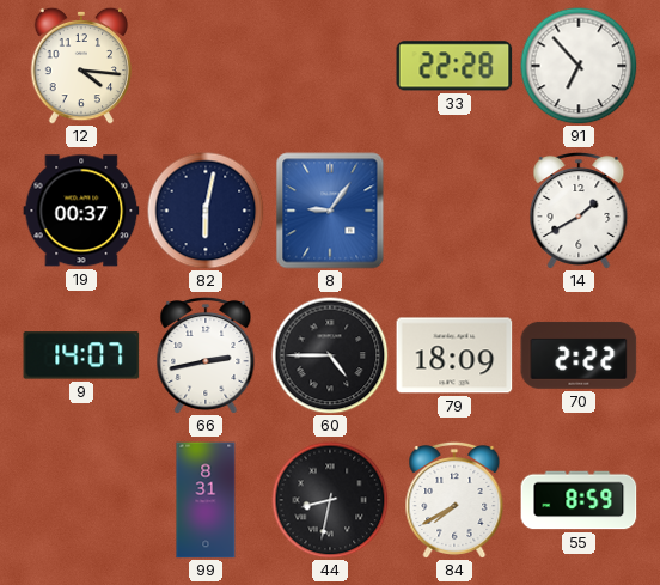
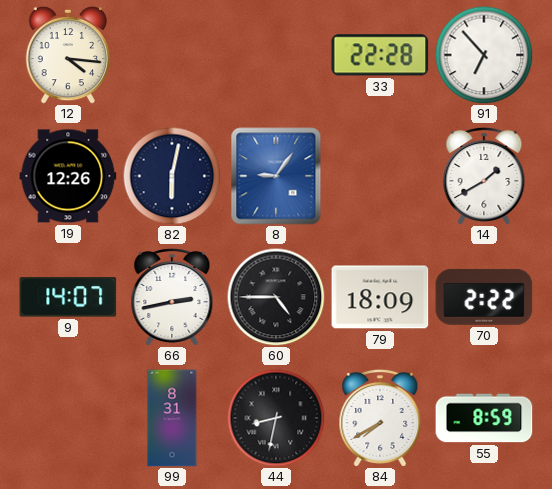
19: 00:37 -> 12:26
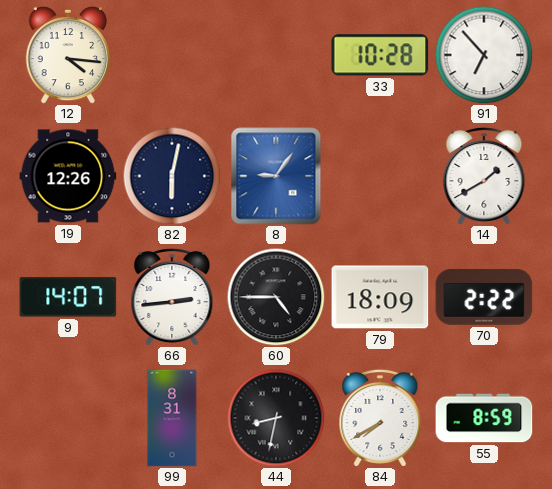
33: 22:28 -> 10:28
66: 2:43 -> 2:44
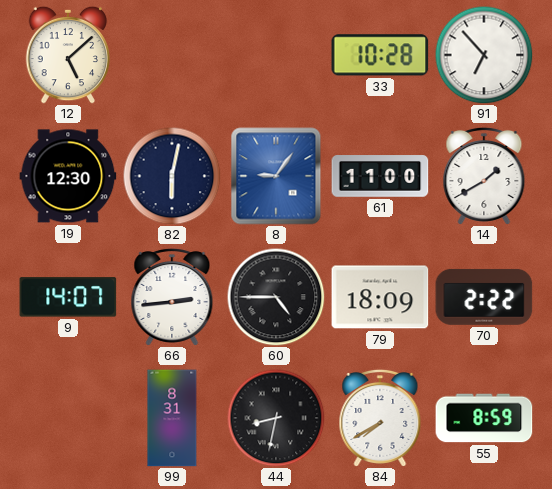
12: 4:16 -> 5:08
19: 12:26 -> 12:30
61: none -> 11:00
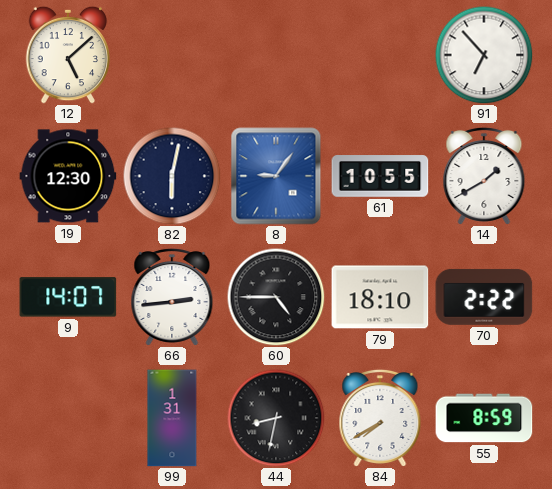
33: 10:28 -> none
61: 11:00 -> 10:55
79: 18:09 -> 18:10
99: 8:31 -> 1:31
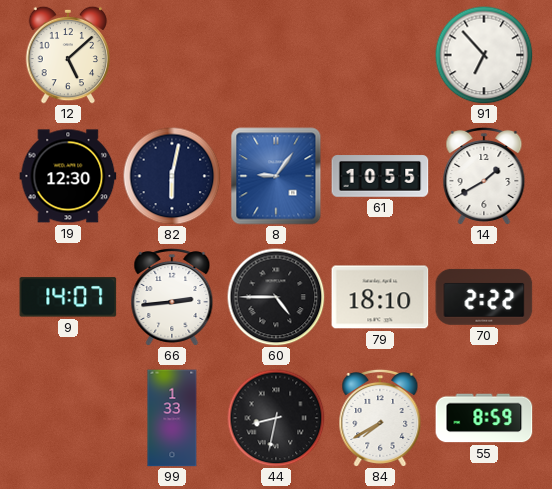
99: 1:31 -> 1:33
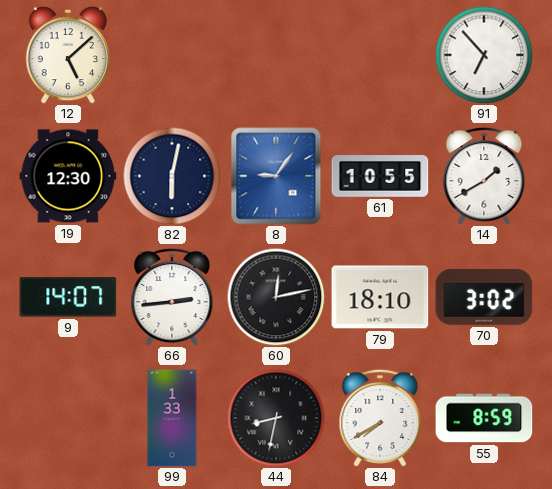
60: 4:45 -> 12:13
70: 2:22 -> 3:02
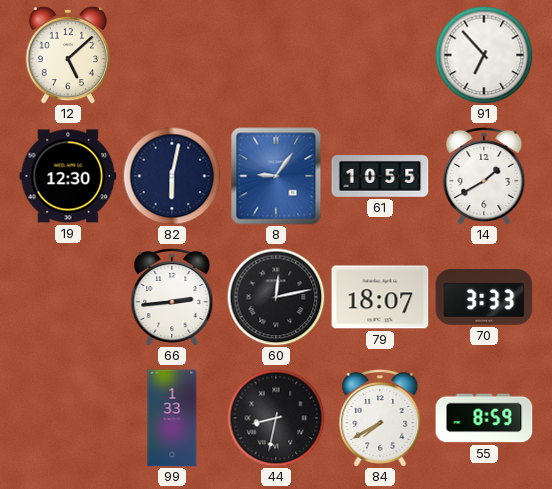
9: 14:07 -> none
79: 18:10 -> 18:07
70: 3:02 -> 3:33
